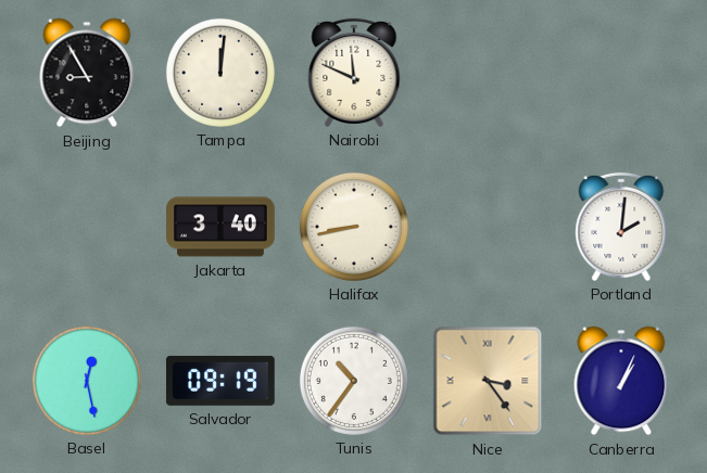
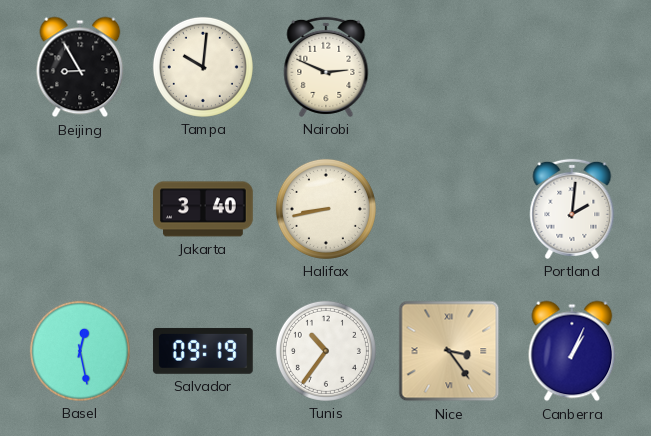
Tampa: 12:01 -> 10:01
Nairobi: 11:49 -> 2:49
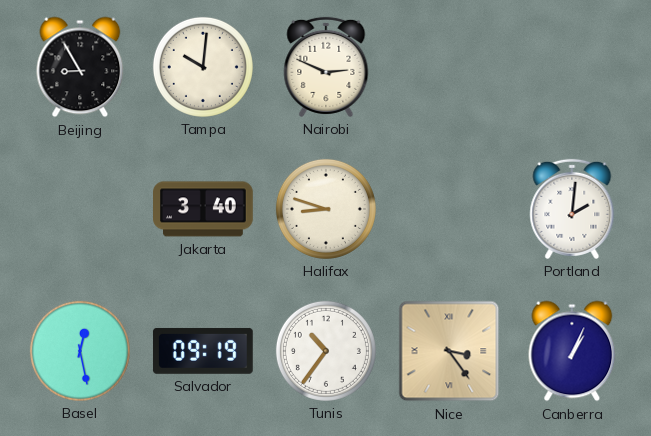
Halifax: 8:43 -> 8:48
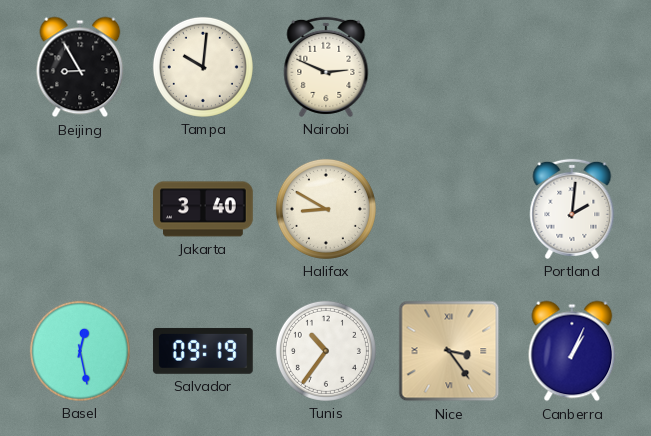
Halifax: 8:48 -> 8:50
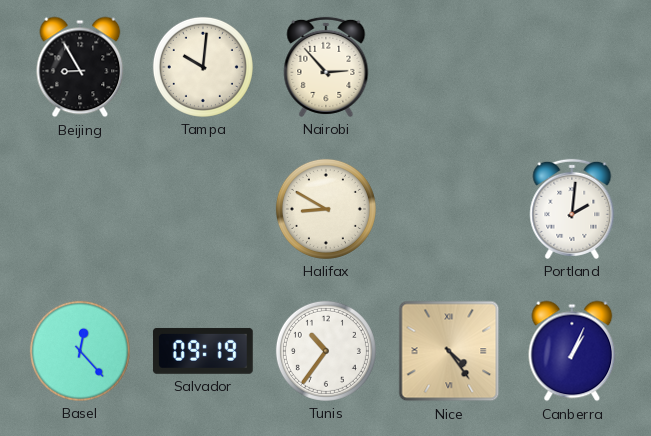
Nairobi: 2:49 -> 2:53
Jakarta: 3:40 -> none
Basel: 12:28 -> 12:23
Nice: 3:24 -> 4:24
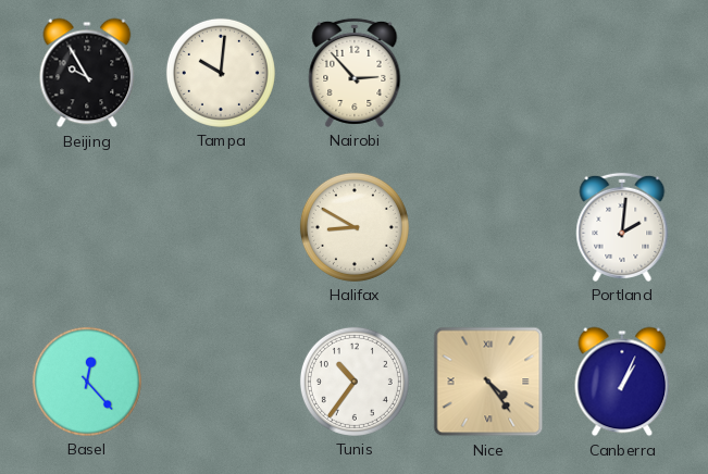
Beijing: 8:55 -> 9:55
Salvador: 09:19 -> none
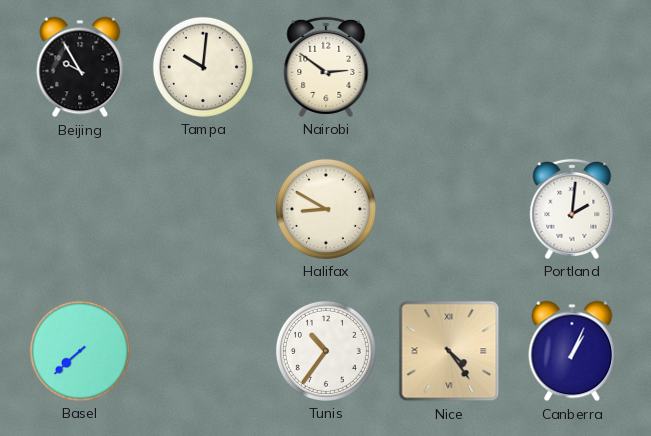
Nairobi: 2:53 -> 2:51
Basel: 12:23 -> 7:38
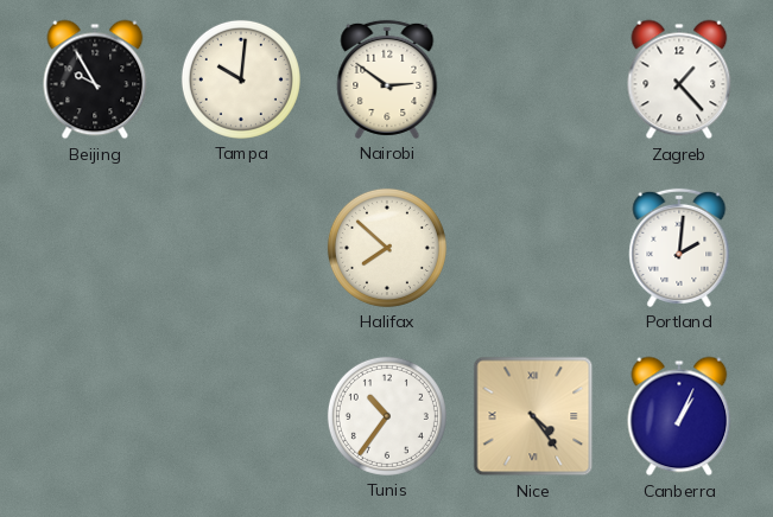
Zagreb: none -> 1:23
Halifax: 8:50 -> 7:52
Basel: 7:38 -> none
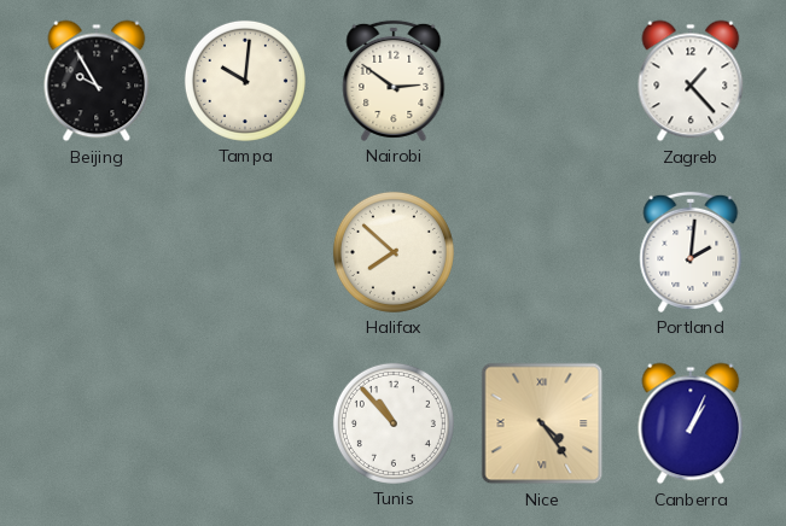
Tunis: 10:36 -> 10:53
